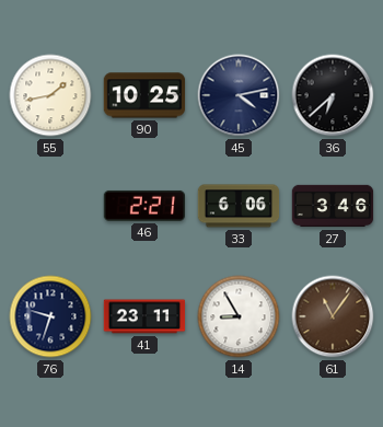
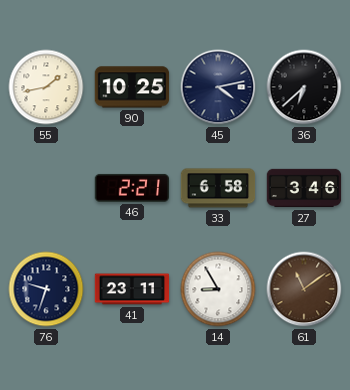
33: 6:06 -> 6:58
61: 11:06 -> 11:09
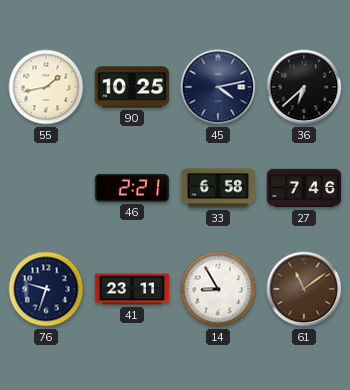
27: 3:46 -> 7:46
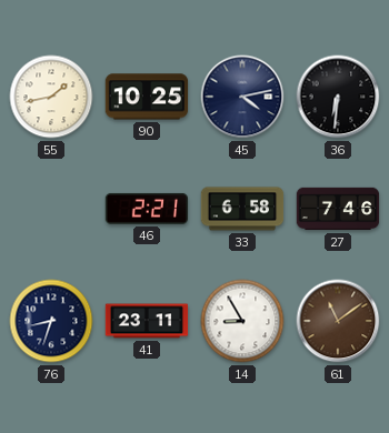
36: 6:38 -> 6:31
76: 9:33 -> 8:33
